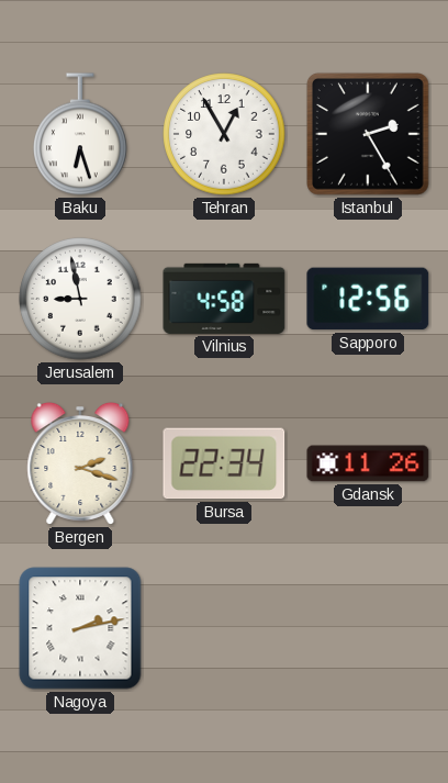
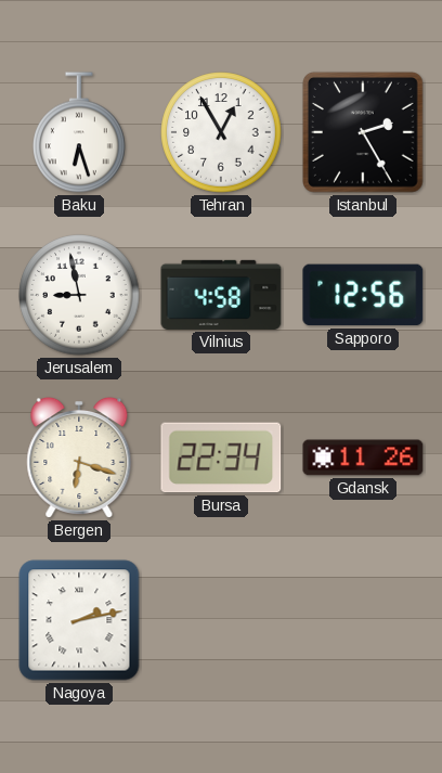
Bergen: 2:18 -> 6:18
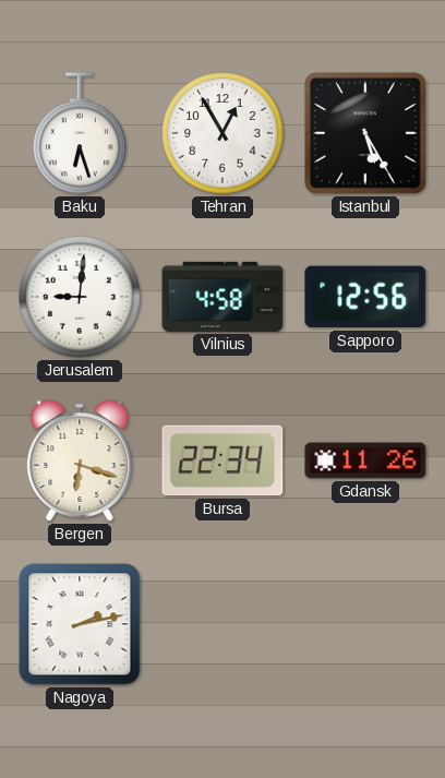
Istanbul: 2:25 -> 5:25
Jerusalem: 8:58 -> 9:01
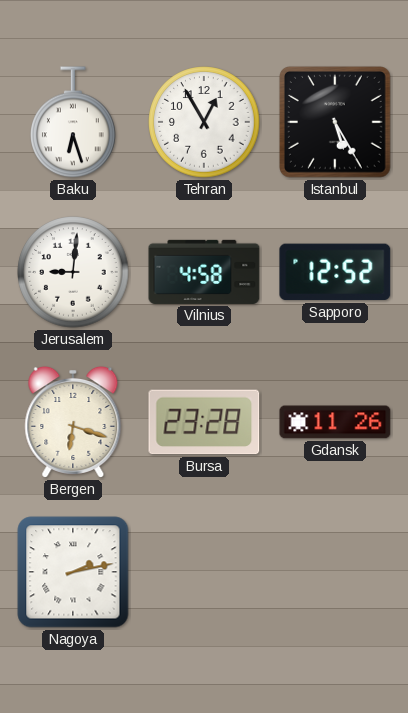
Sapporo: 12:56 -> 12:52
Bursa: 22:34 -> 23:28
